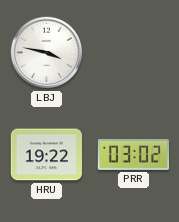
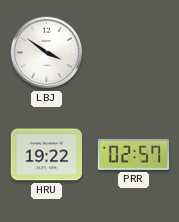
LBJ: 3:47 -> 3:51
PRR: 03:02 -> 02:57
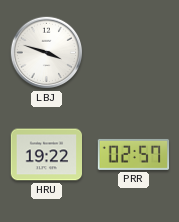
LBJ: 3:51 -> 3:48
